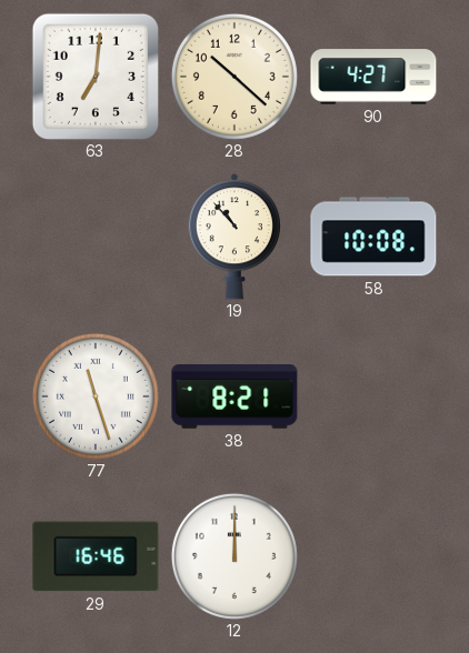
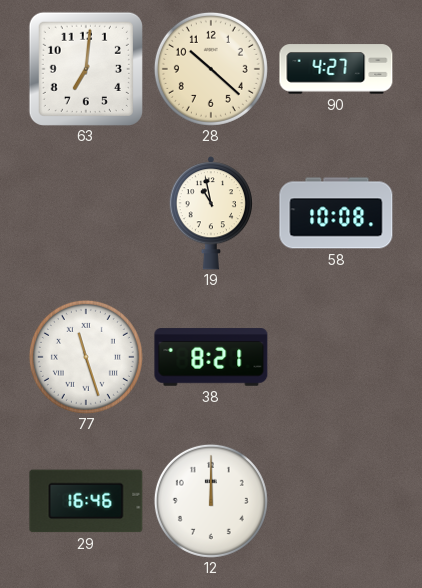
19: 10:53 -> 10:58
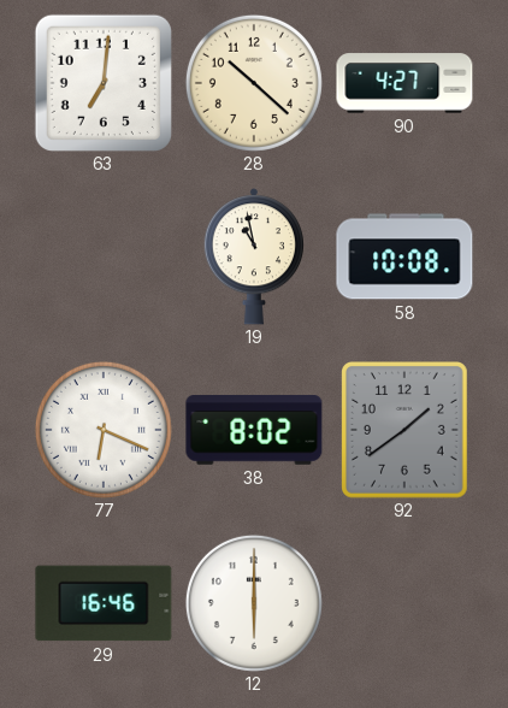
77: 11:27 -> 6:19
38: 8:21 -> 8:02
92: none -> 1:39
12: 12:00 -> 6:00
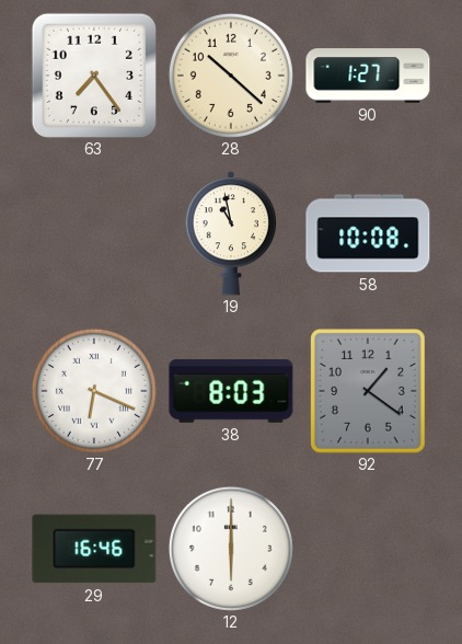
63: 7:01 -> 7:24
90: 4:27 -> 1:27
38: 8:02 -> 8:03
92: 1:39 -> 1:21
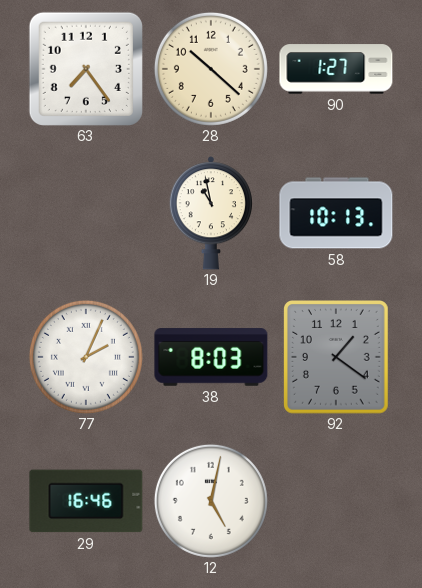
58: 10:08 -> 10:13
77: 6:19 -> 2:04
12: 6:00 -> 5:02
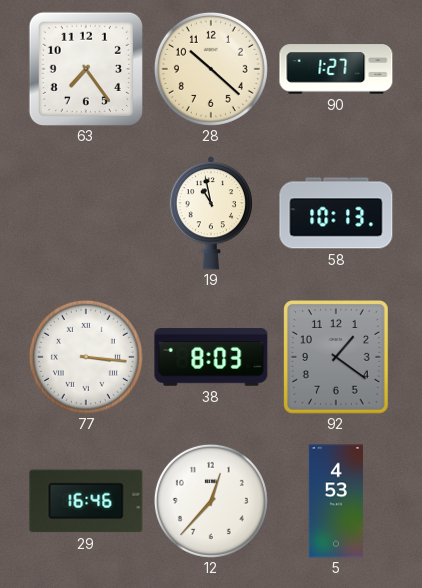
77: 2:04 -> 3:16
12: 5:02 -> 12:37
5: none -> 4:53
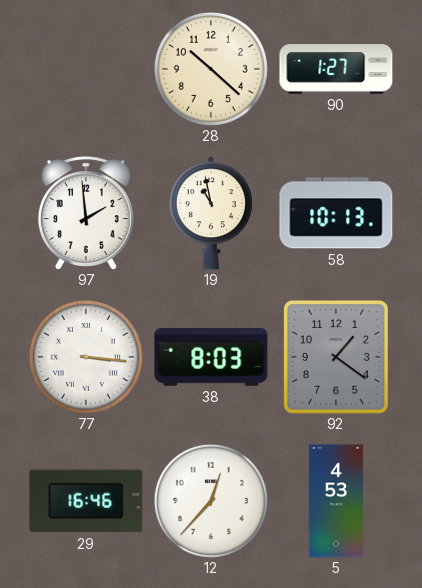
63: 7:24 -> none
97: none -> 1:59
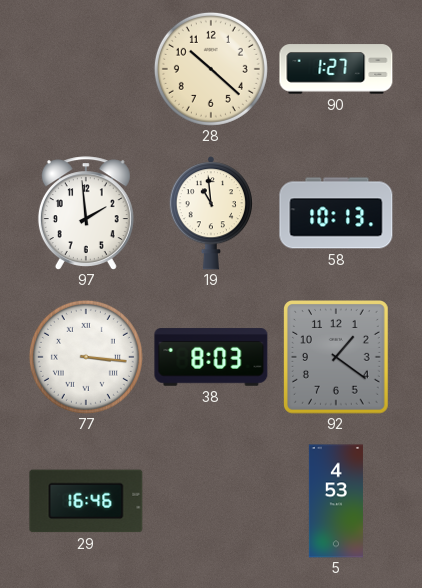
19: 10:58 -> 10:59
12: 12:37 -> none
